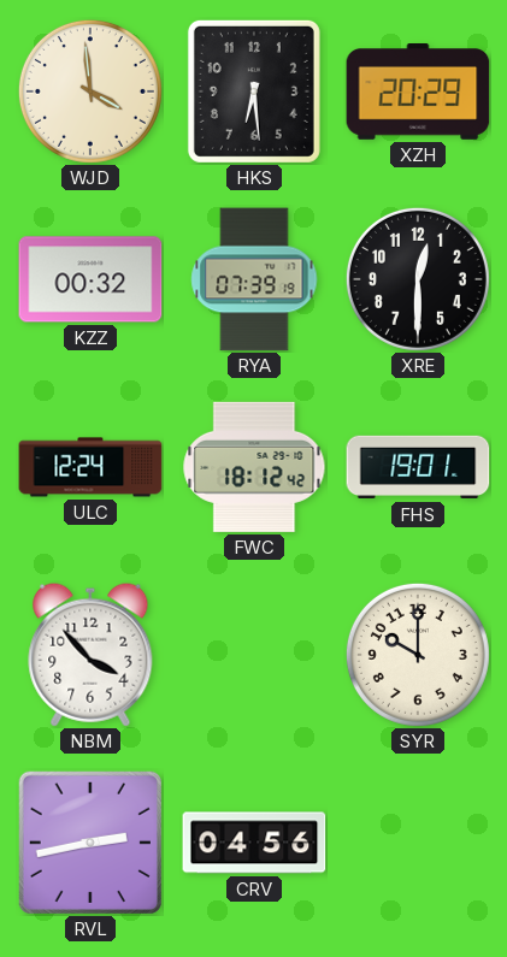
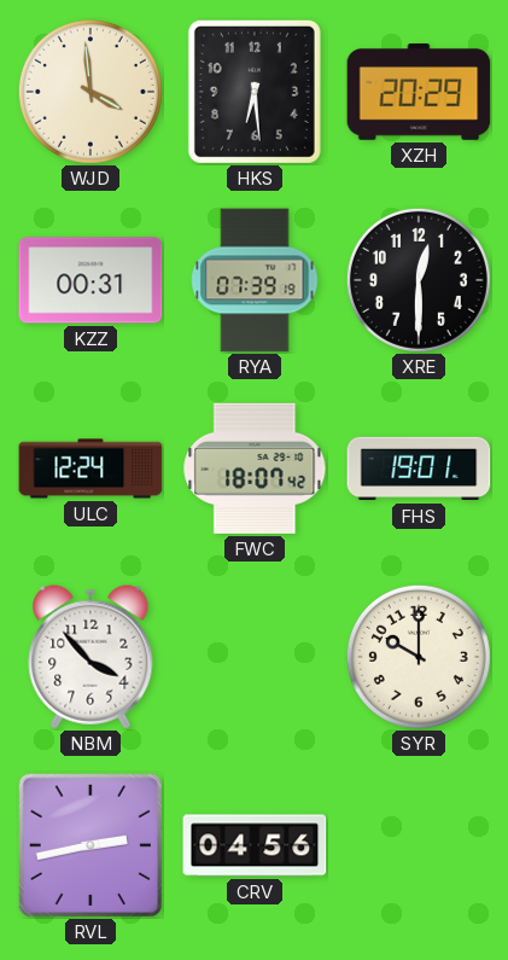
KZZ: 00:32 -> 00:31
FWC: 18:12 -> 18:07
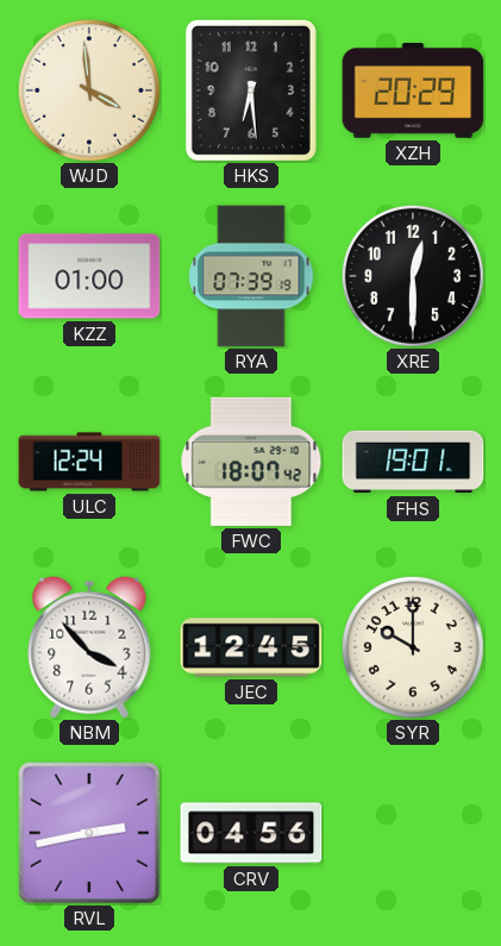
KZZ: 00:31 -> 01:00
JEC: none -> 12:45
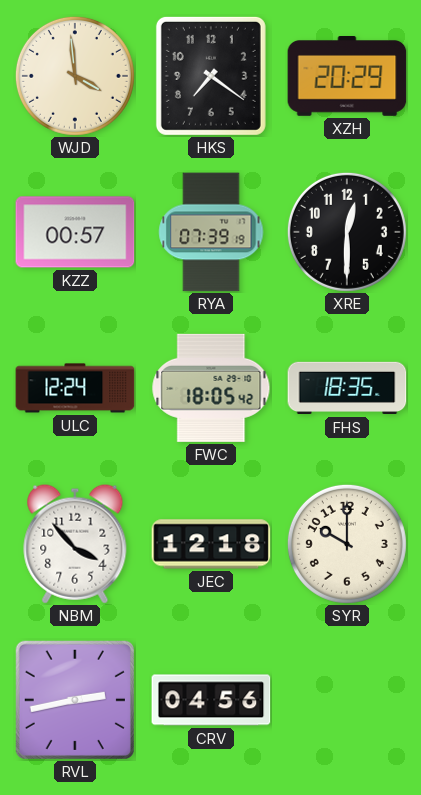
HKS: 6:29 -> 7:21
KZZ: 01:00 -> 00:57
FWC: 18:07 -> 18:05
FHS: 19:01 -> 18:35
JEC: 12:45 -> 12:18
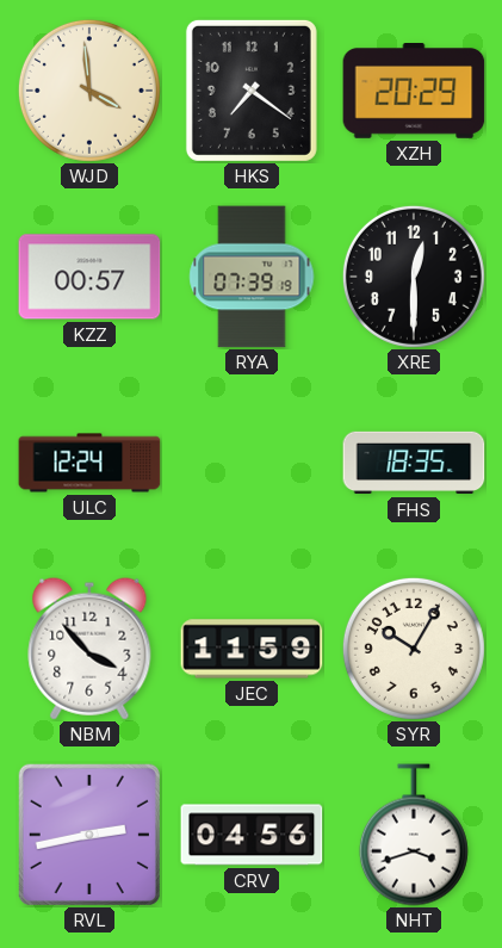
FWC: 18:05 -> none
JEC: 12:18 -> 11:59
SYR: 10:00 -> 10:05
NHT: none -> 3:42
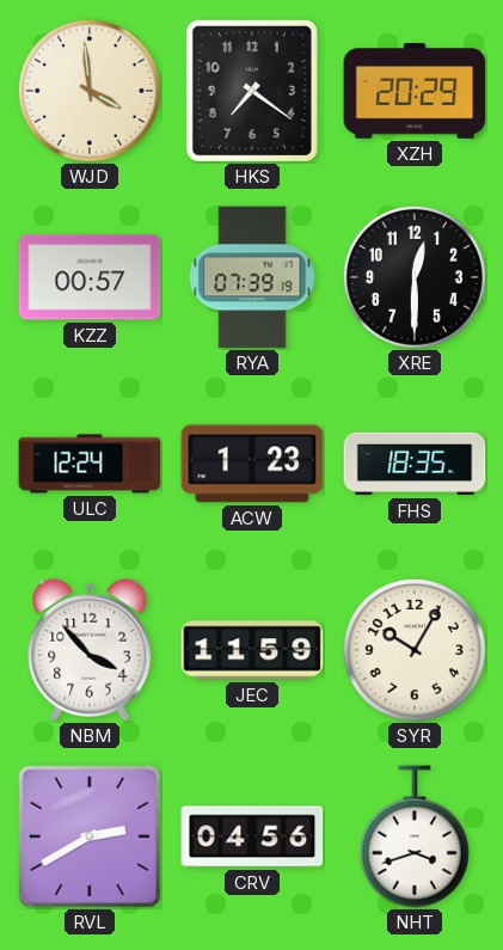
ACW: none -> 1:23
RVL: 2:43 -> 2:40
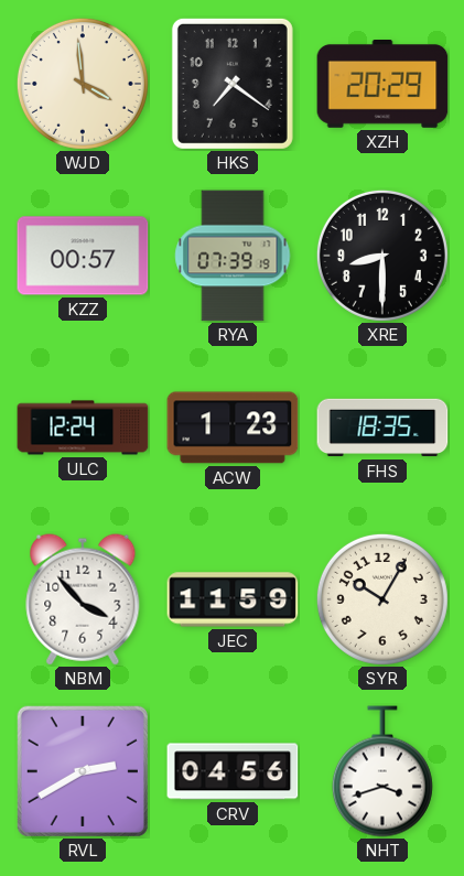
XRE: 12:30 -> 8:30
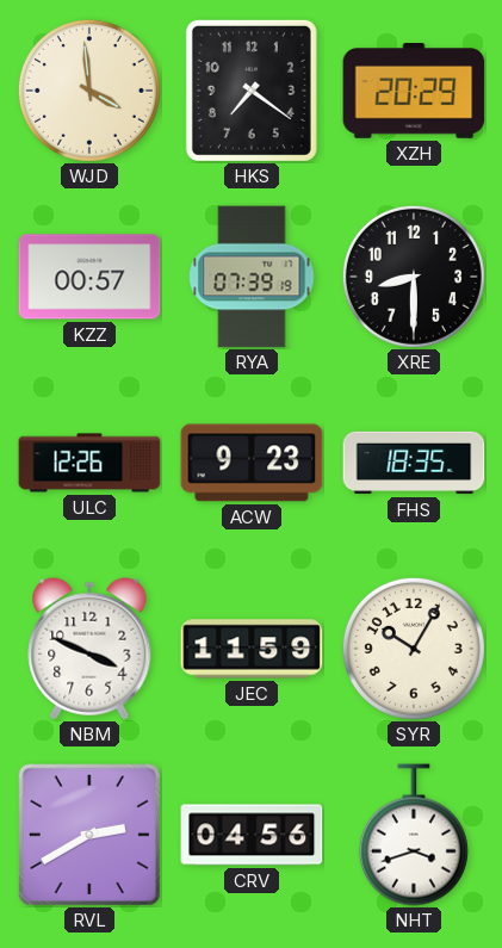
ULC: 12:24 -> 12:26
ACW: 1:23 -> 9:23
NBM: 3:53 -> 3:49
